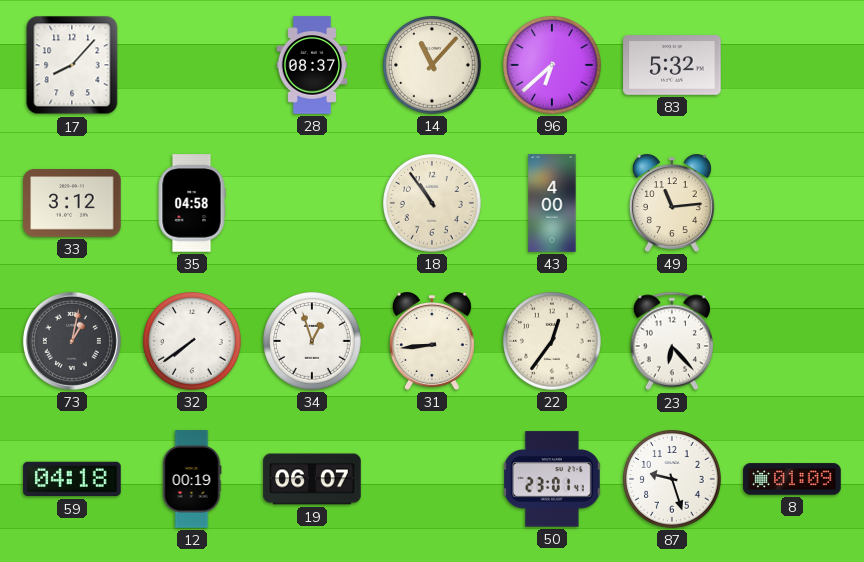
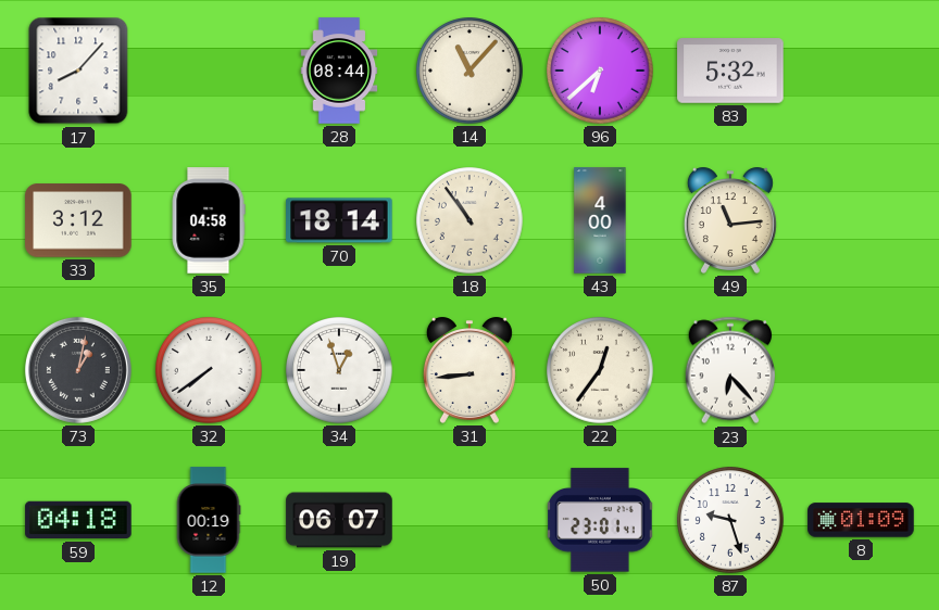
28: 08:37 -> 08:44
70: none -> 18:14
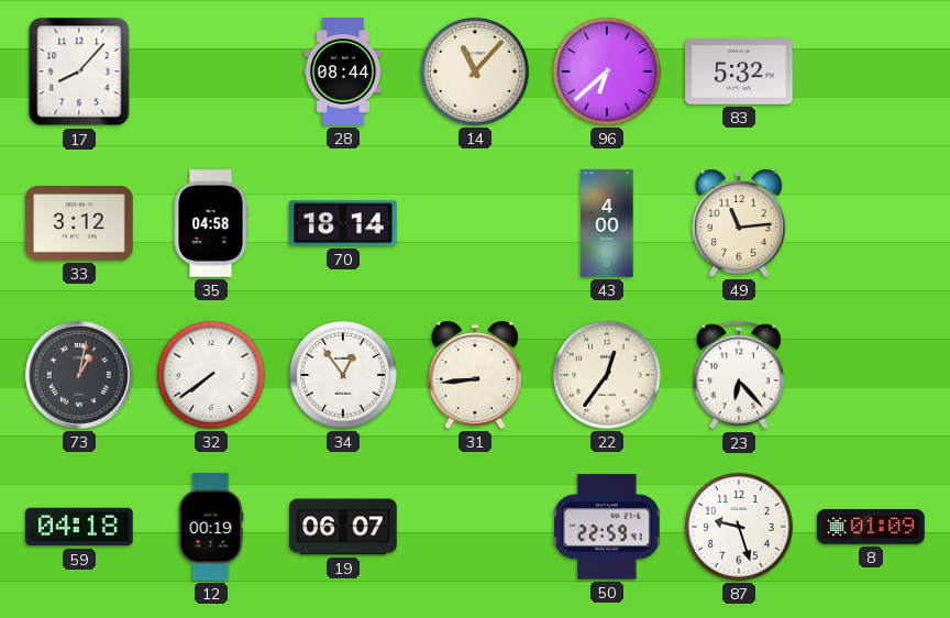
18: 10:54 -> none
34: 12:57 -> 12:54
50: 23:01 -> 22:59
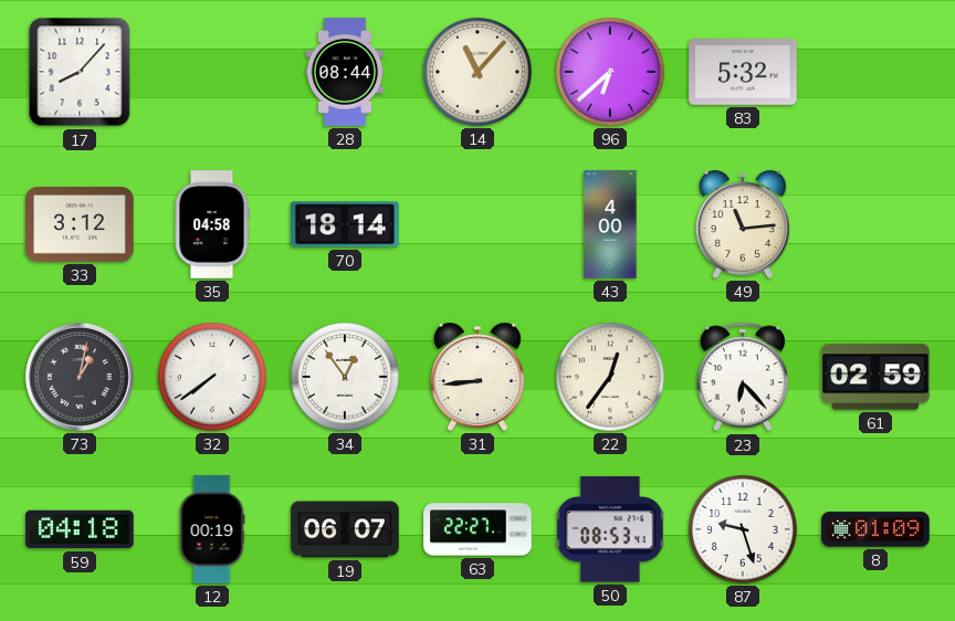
61: none -> 02:59
63: none -> 22:27
50: 22:59 -> 08:53
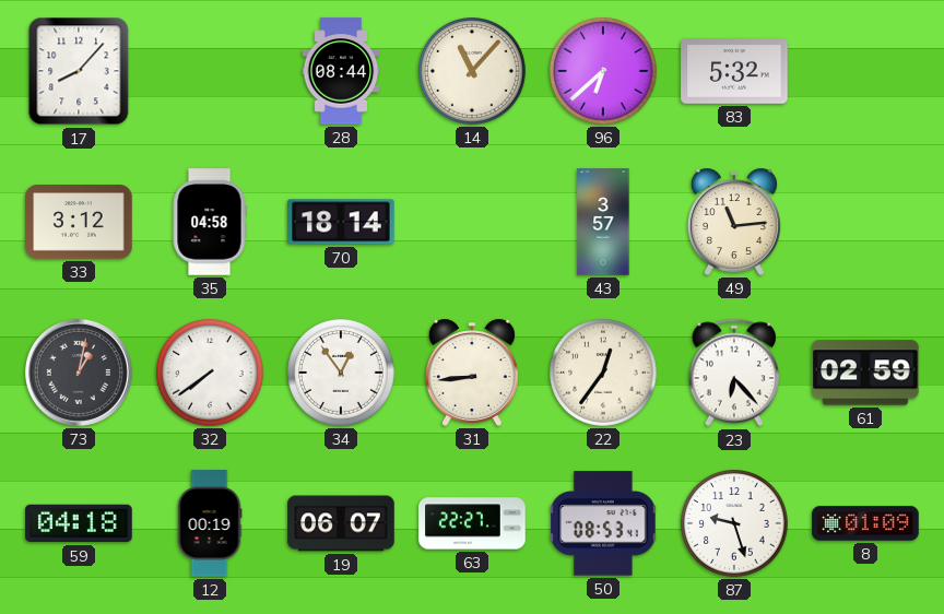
43: 4:00 -> 3:57
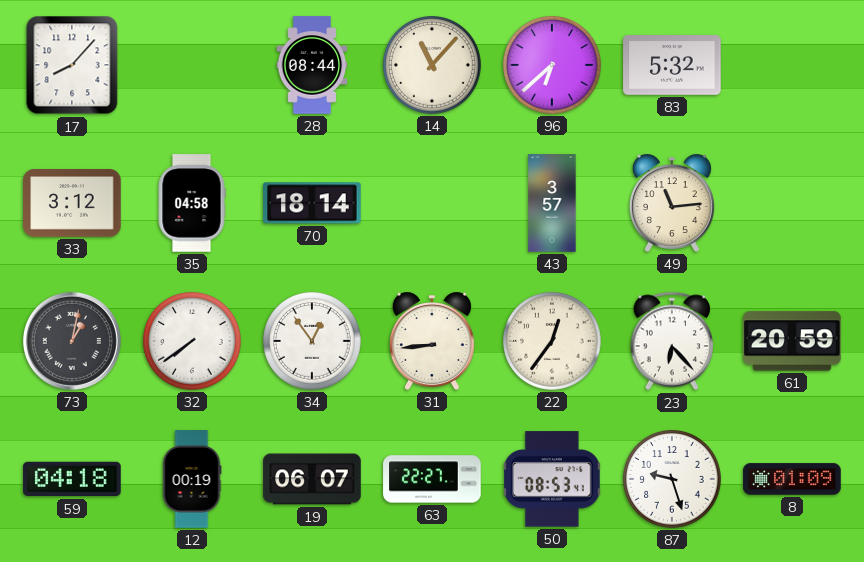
61: 02:59 -> 20:59
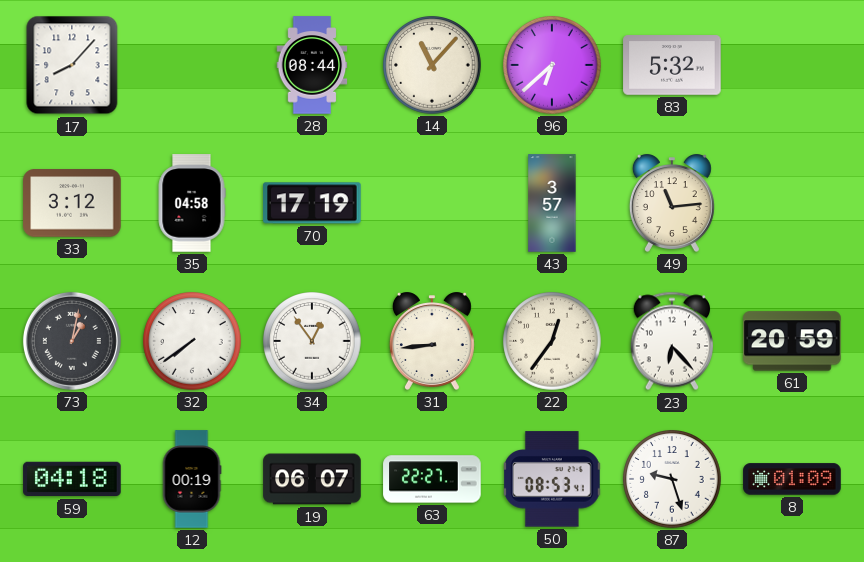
70: 18:14 -> 17:19
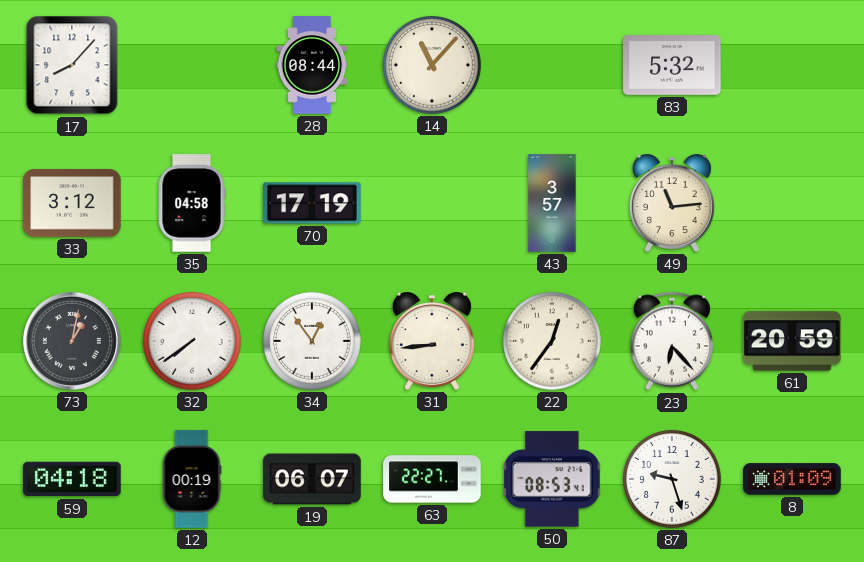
96: 6:38 -> none
